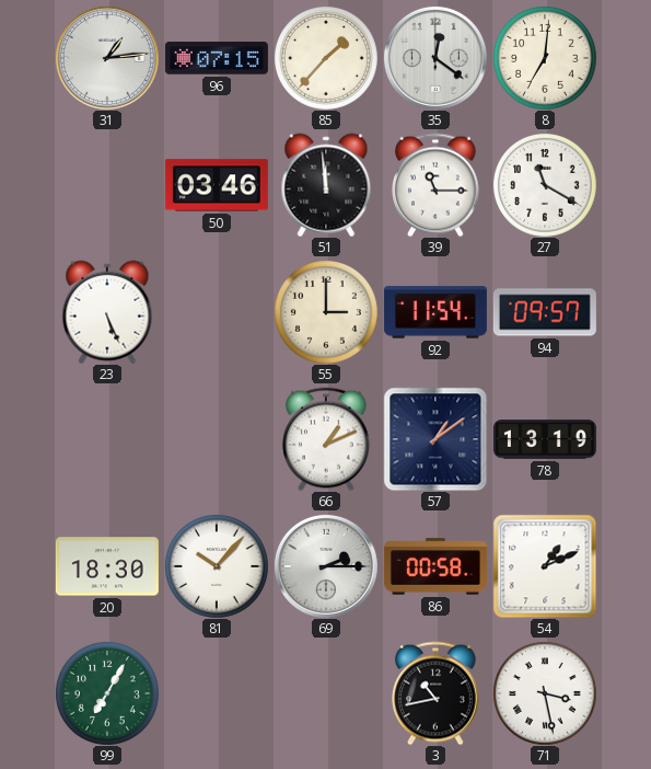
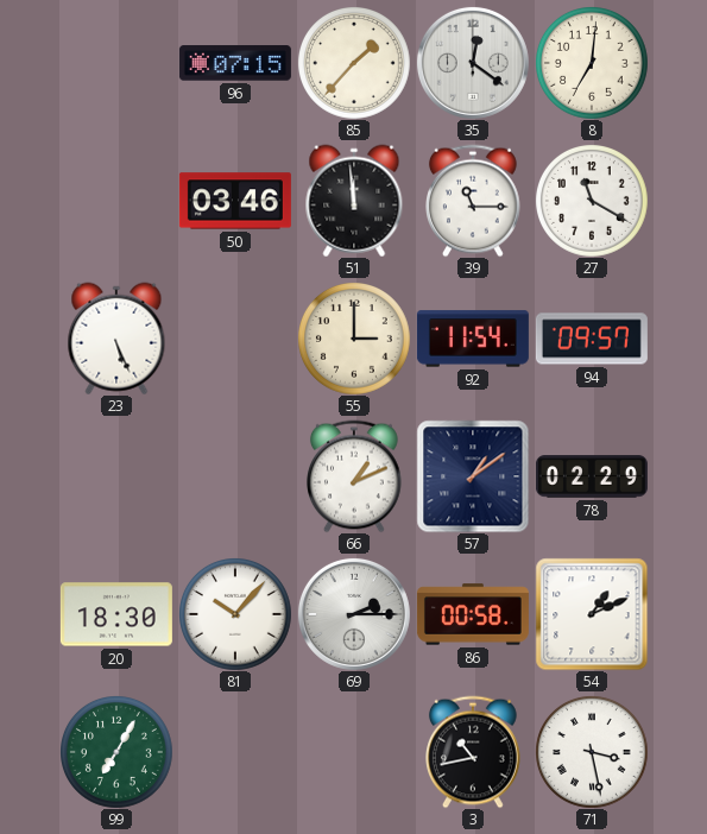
31: 1:14 -> none
78: 13:19 -> 02:29
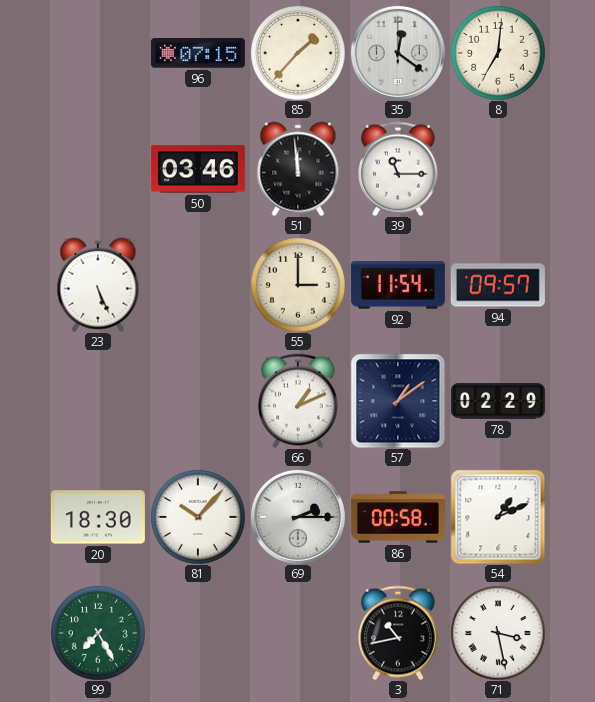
27: 11:20 -> none
99: 7:05 -> 7:25
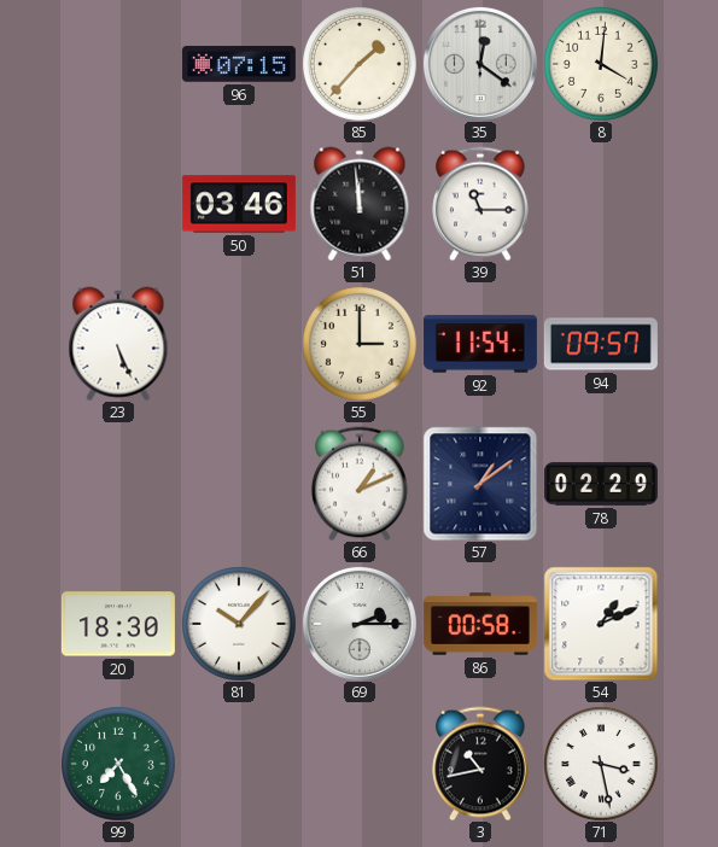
8: 7:01 -> 4:01
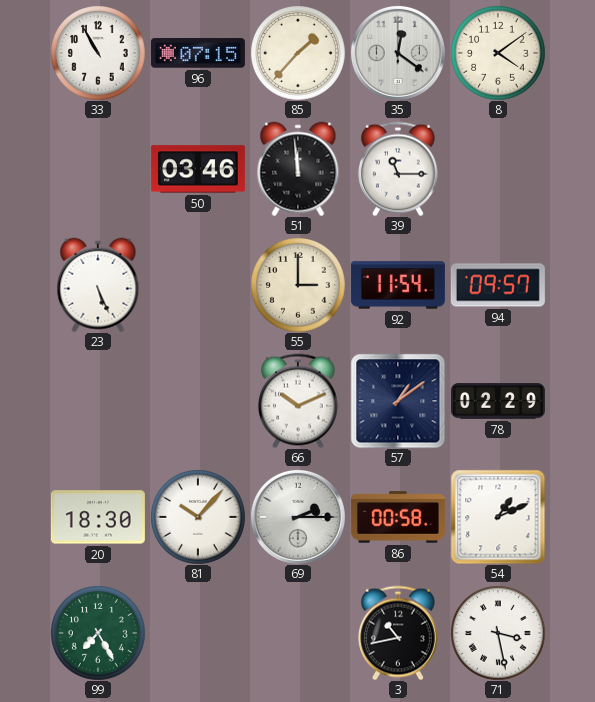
33: none -> 10:55
8: 4:01 -> 4:09
66: 1:11 -> 10:11
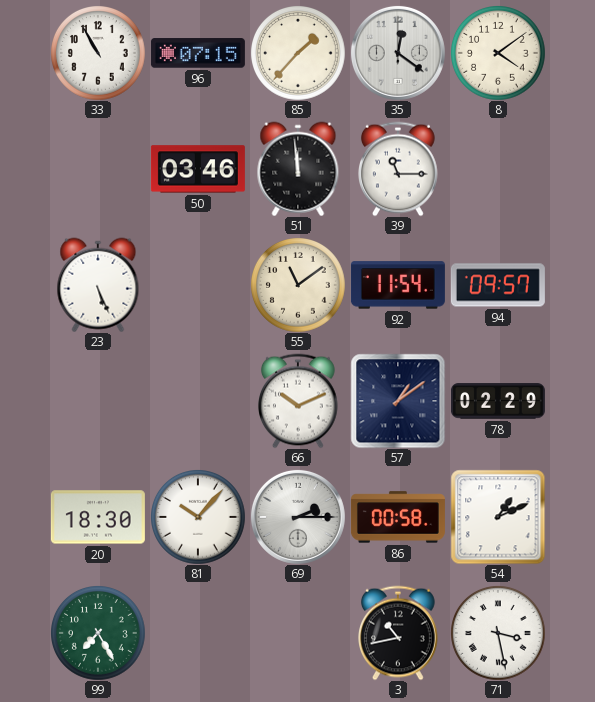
55: 3:00 -> 11:09
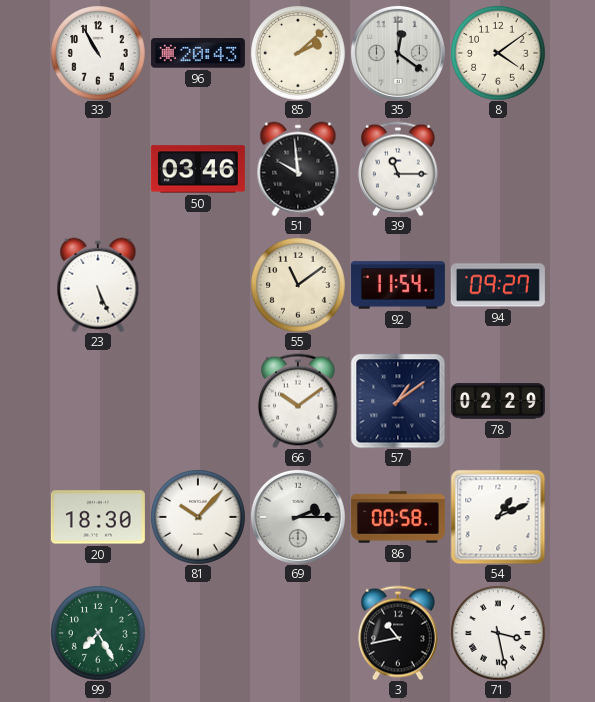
96: 07:15 -> 20:43
85: 1:37 -> 2:08
51: 11:59 -> 9:59
94: 09:57 -> 09:27
66: 10:11 -> 10:09
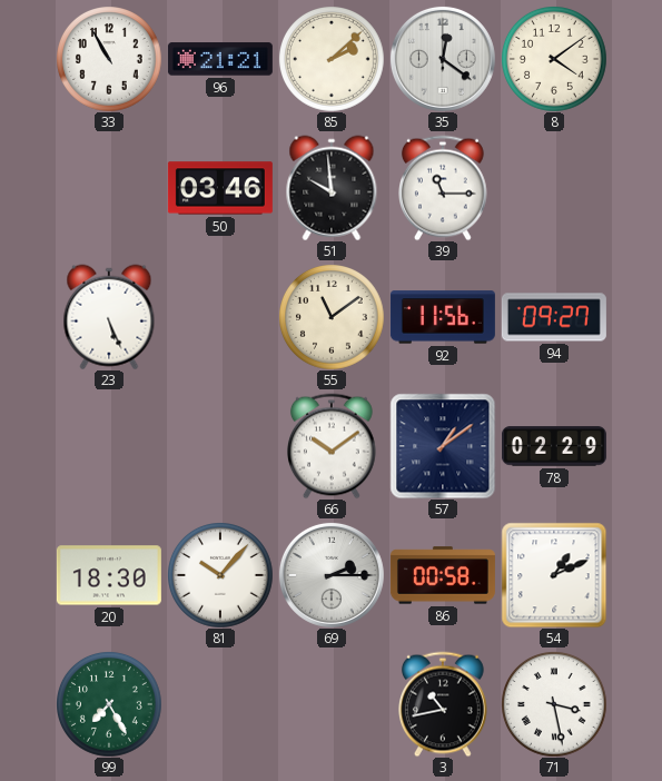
96: 20:43 -> 21:21
92: 11:54 -> 11:56
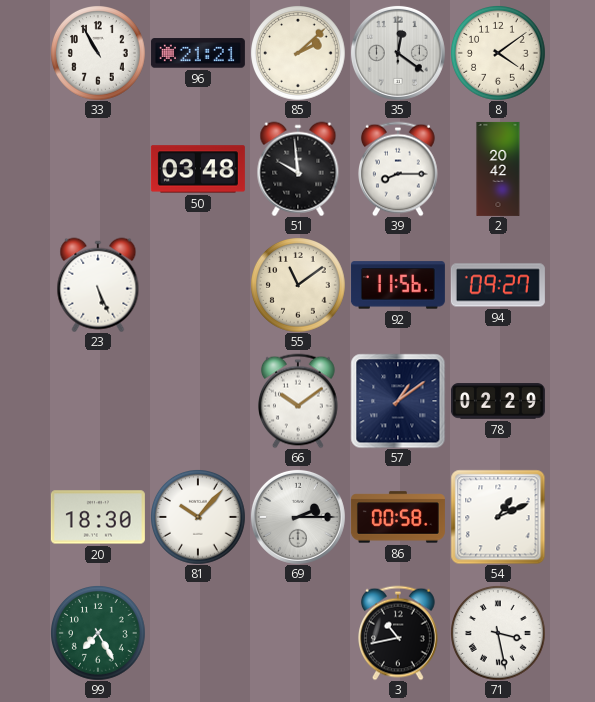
50: 03:46 -> 03:48
39: 11:15 -> 8:15
2: none -> 20:42
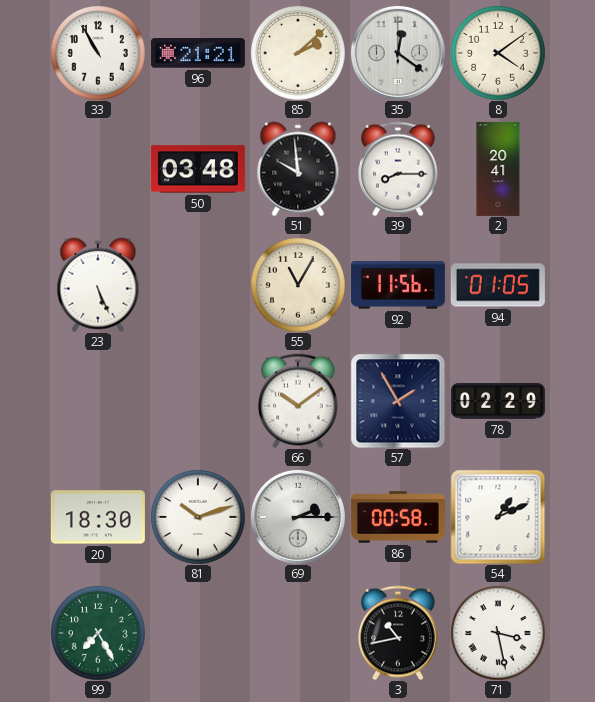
2: 20:42 -> 20:41
55: 11:09 -> 11:05
94: 09:27 -> 01:05
57: 1:09 -> 1:55
81: 10:07 -> 10:12
